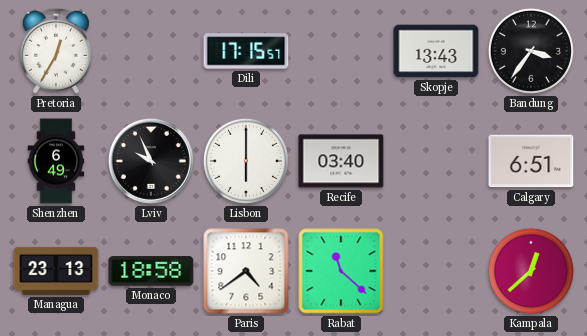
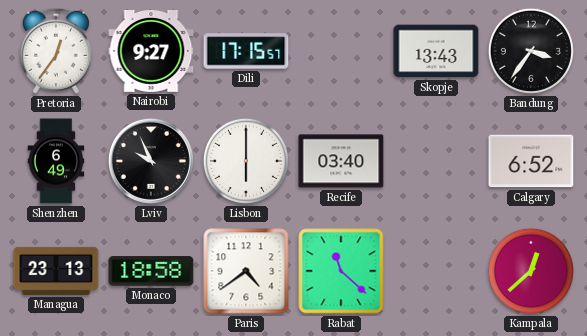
Pretoria: 12:35 -> 12:36
Nairobi: none -> 9:27
Calgary: 6:51 -> 6:52
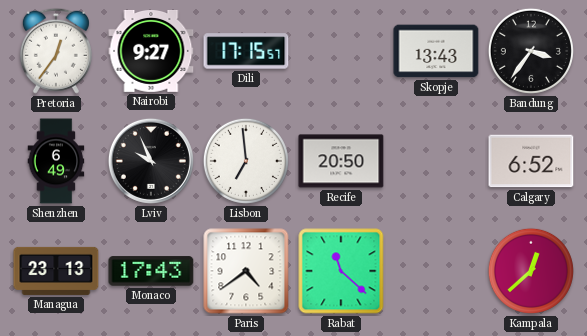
Lisbon: 6:00 -> 6:59
Recife: 03:40 -> 20:50
Monaco: 18:58 -> 17:43
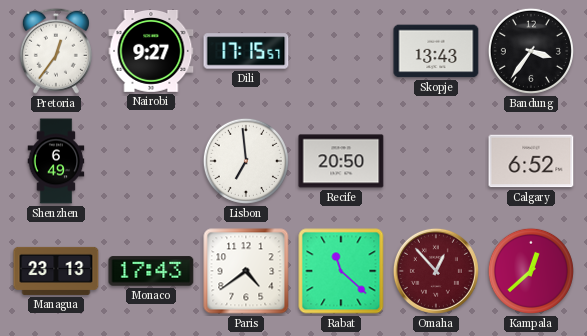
Lviv: 9:56 -> none
Omaha: none -> 12:53
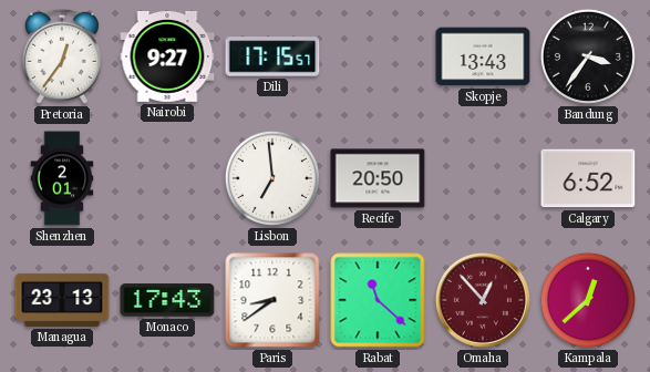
Shenzhen: 6:49 -> 2:01
Paris: 4:39 -> 8:39
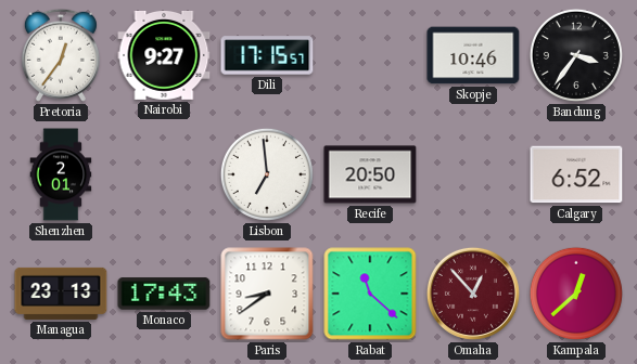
Skopje: 13:43 -> 10:46
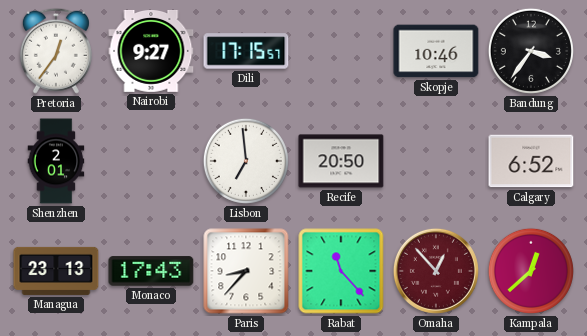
Paris: 8:39 -> 8:37
Rabat: 11:22 -> 11:23
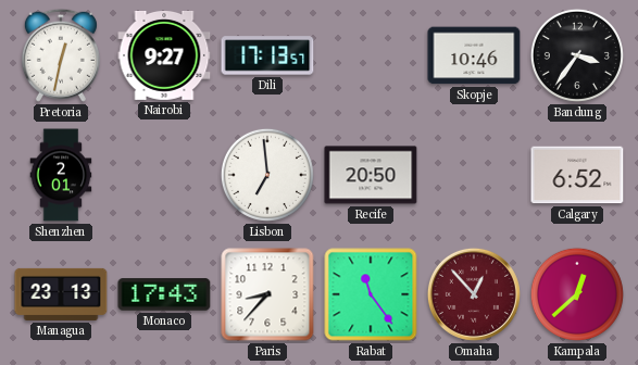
Pretoria: 12:36 -> 12:32
Dili: 17:15 -> 17:13
Rabat: 11:23 -> 11:24
